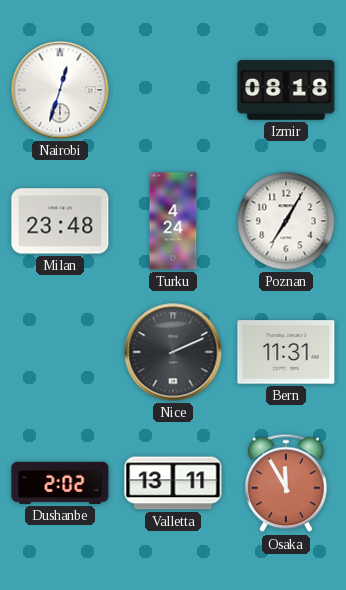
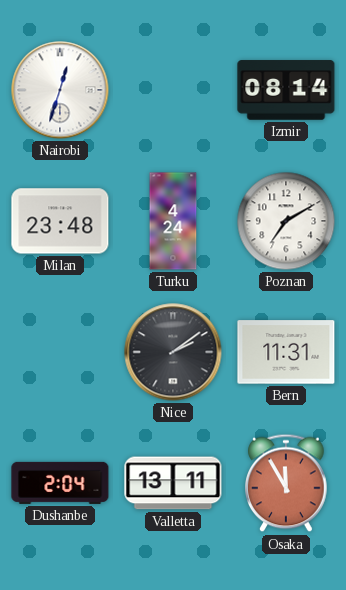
Izmir: 08:18 -> 08:14
Poznan: 7:05 -> 7:10
Nice: 2:11 -> 2:09
Dushanbe: 2:02 -> 2:04
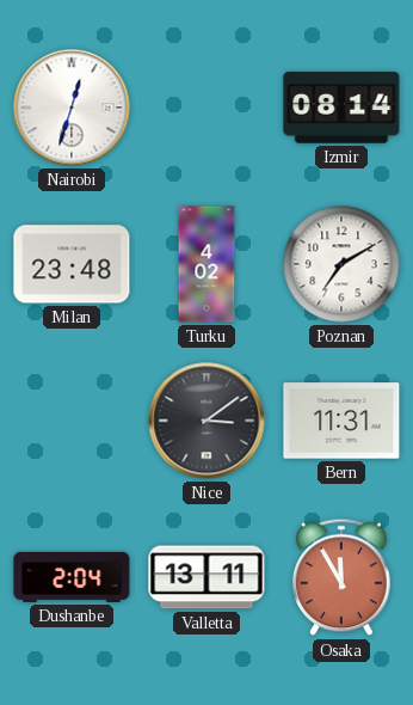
Turku: 4:24 -> 4:02
Nice: 2:09 -> 3:09
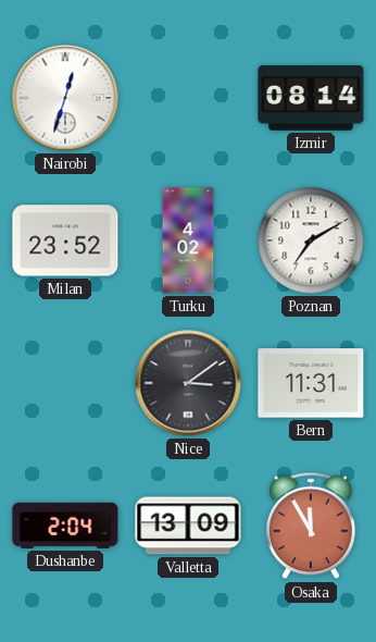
Milan: 23:48 -> 23:52
Valletta: 13:11 -> 13:09
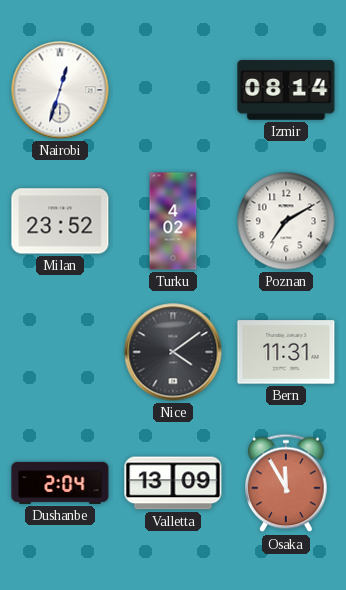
Nice: 3:09 -> 4:09
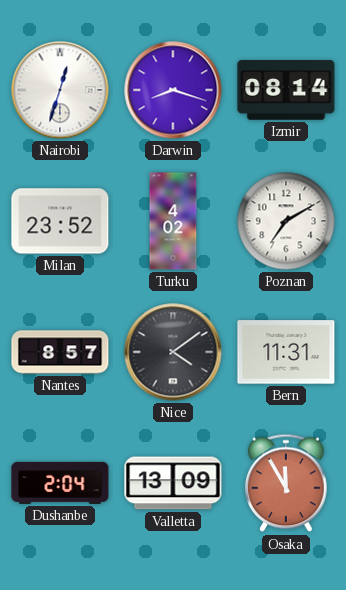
Darwin: none -> 8:18
Nantes: none -> 8:57
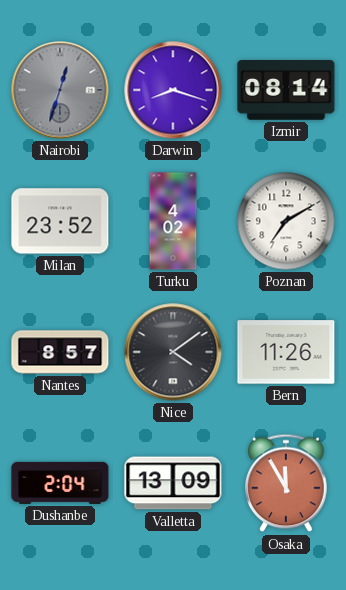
Nairobi dial: white -> grey
Bern: 11:31 -> 11:26
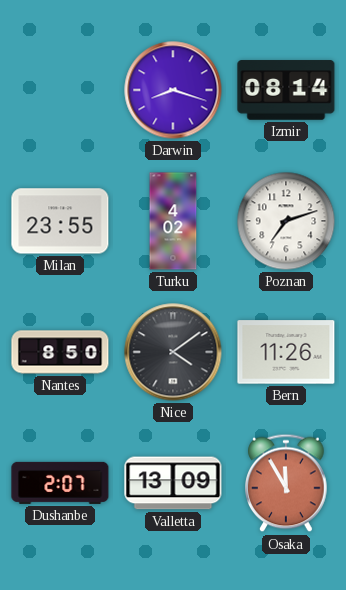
Nairobi: 12:33 -> none
Milan: 23:52 -> 23:55
Poznan: 7:10 -> 7:12
Nantes: 8:57 -> 8:50
Dushanbe: 2:04 -> 2:07
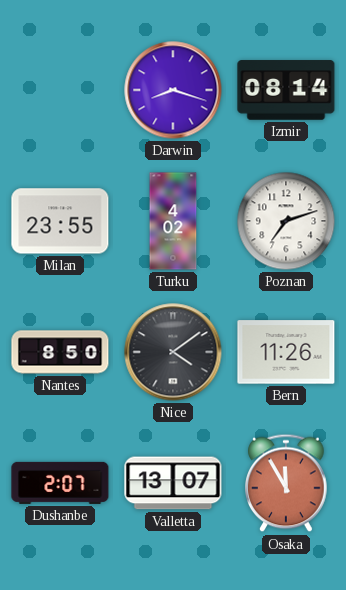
Valletta: 13:09 -> 13:07
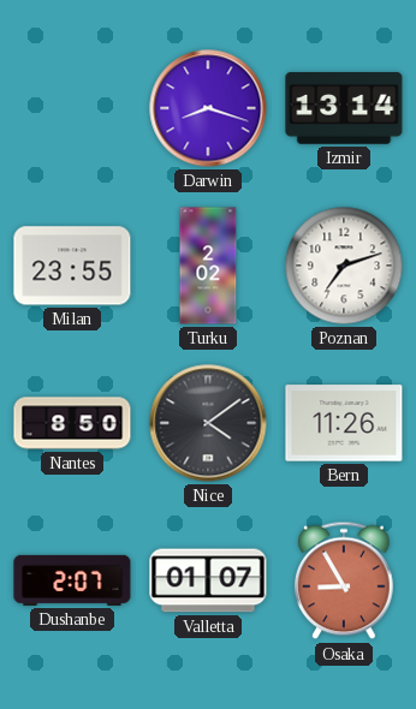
Izmir: 08:14 -> 13:14
Turku: 4:02 -> 2:02
Valletta: 13:07 -> 01:07
Osaka: 11:55 -> 8:55
